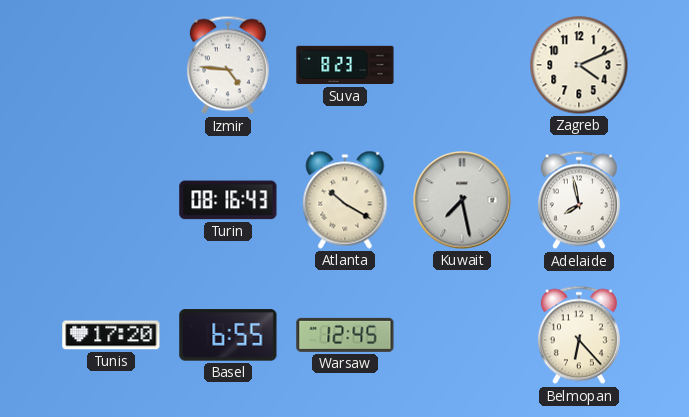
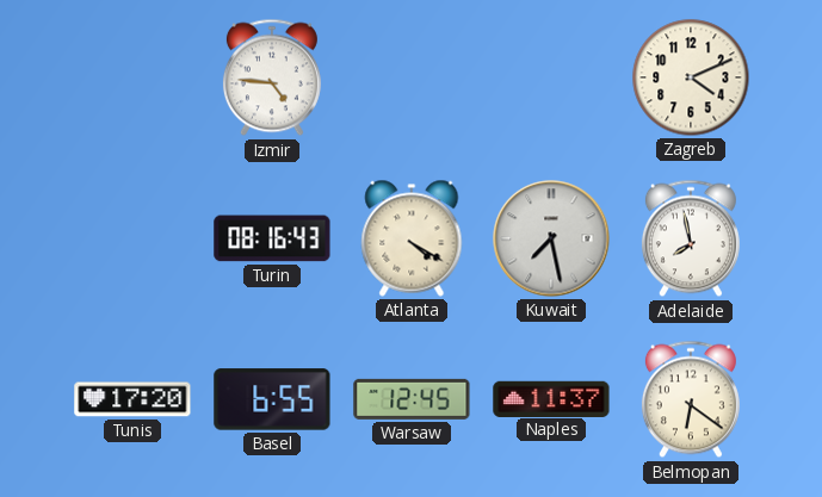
Suva: 8:23 -> none
Atlanta: 10:20 -> 4:20
Naples: none -> 11:37
Belmopan: 6:23 -> 6:21
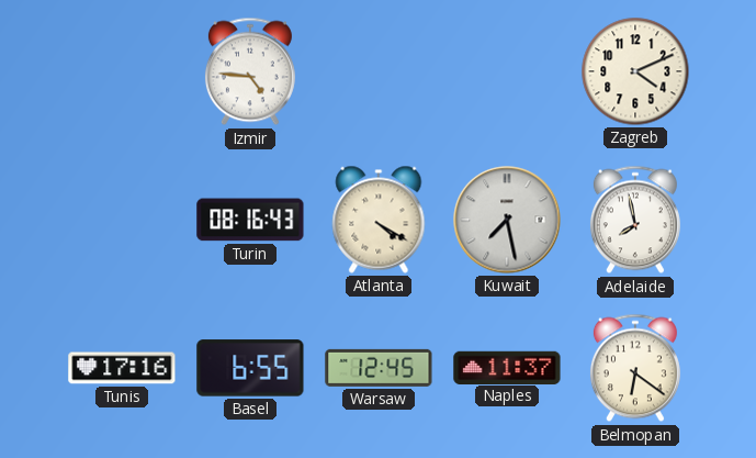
Tunis: 17:20 -> 17:16
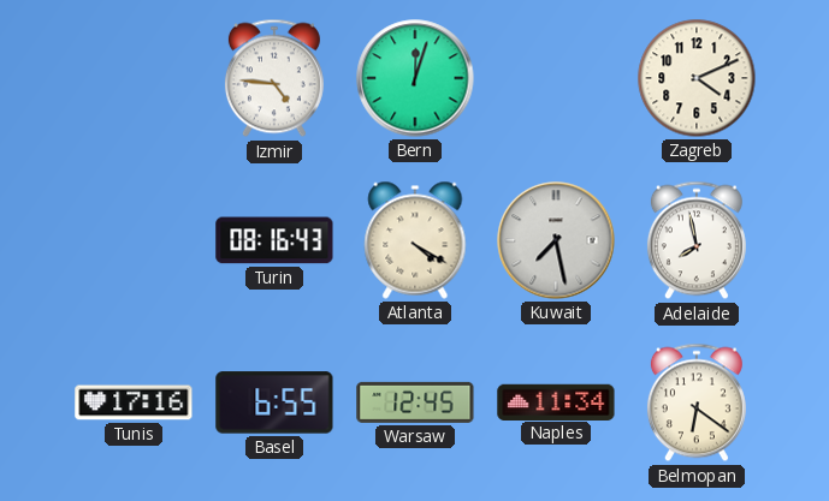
Bern: none -> 12:03
Naples: 11:37 -> 11:34
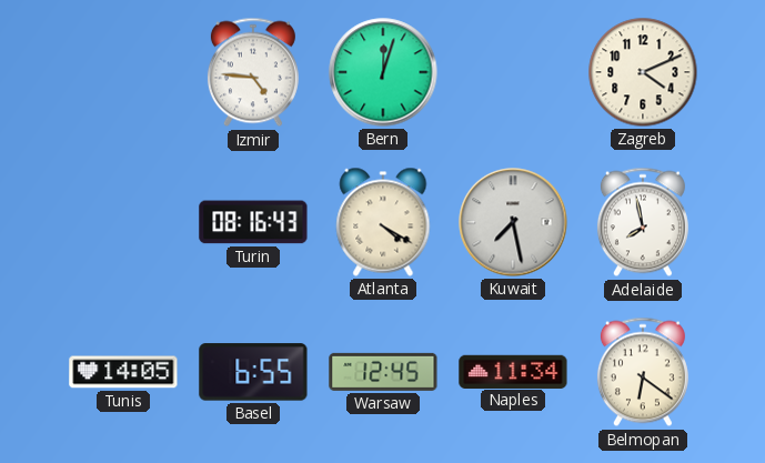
Tunis: 17:16 -> 14:05
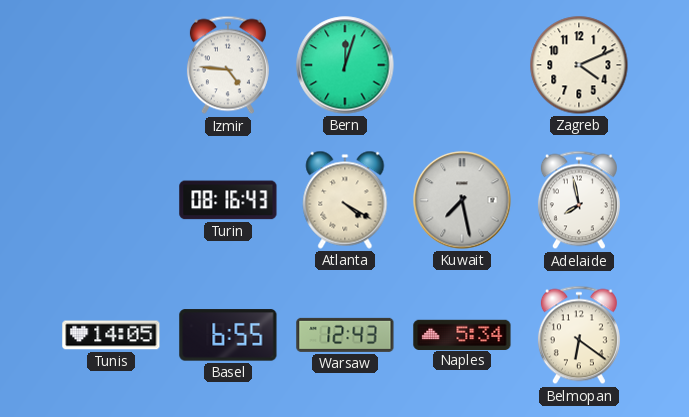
Warsaw: 12:45 -> 12:43
Naples: 11:34 -> 5:34
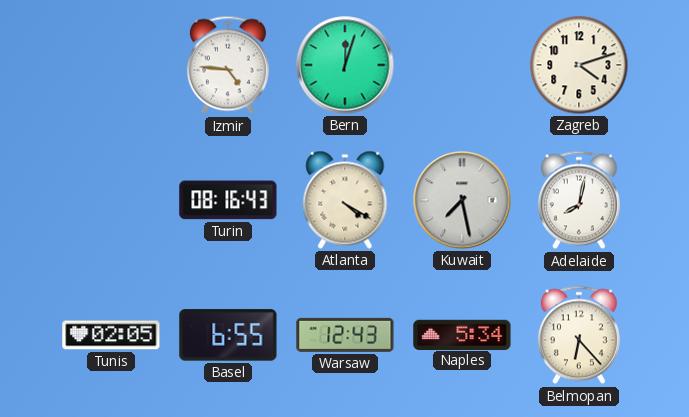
Zagreb: 4:11 -> 4:12
Adelaide: 7:58 -> 8:02
Tunis: 14:05 -> 02:05
Belmopan: 6:21 -> 6:23
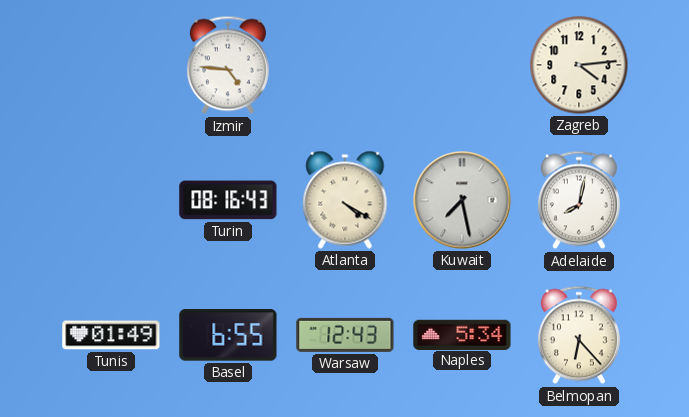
Bern: 12:03 -> none
Zagreb: 4:12 -> 4:14
Tunis: 02:05 -> 01:49
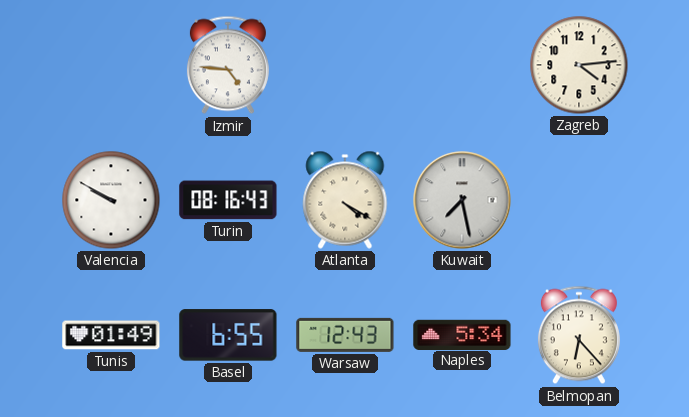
Valencia: none -> 9:50
Adelaide: 8:02 -> none
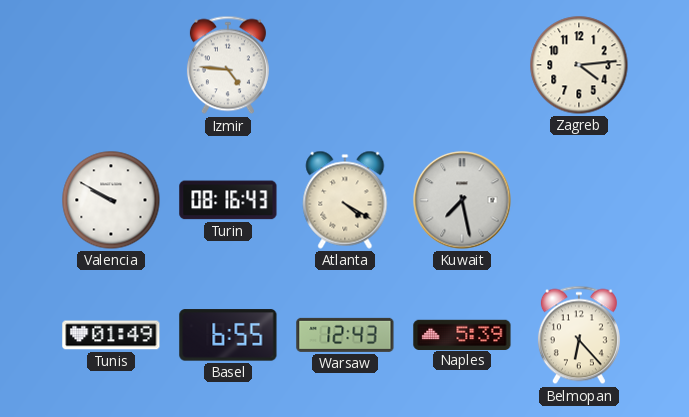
Naples: 5:34 -> 5:39
